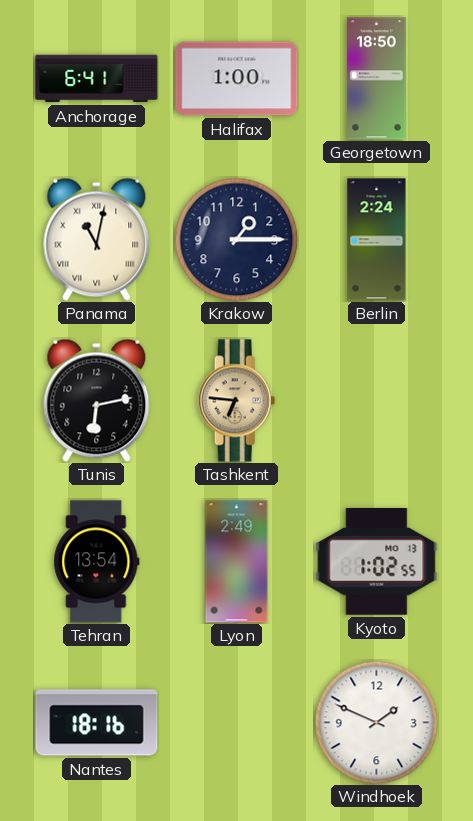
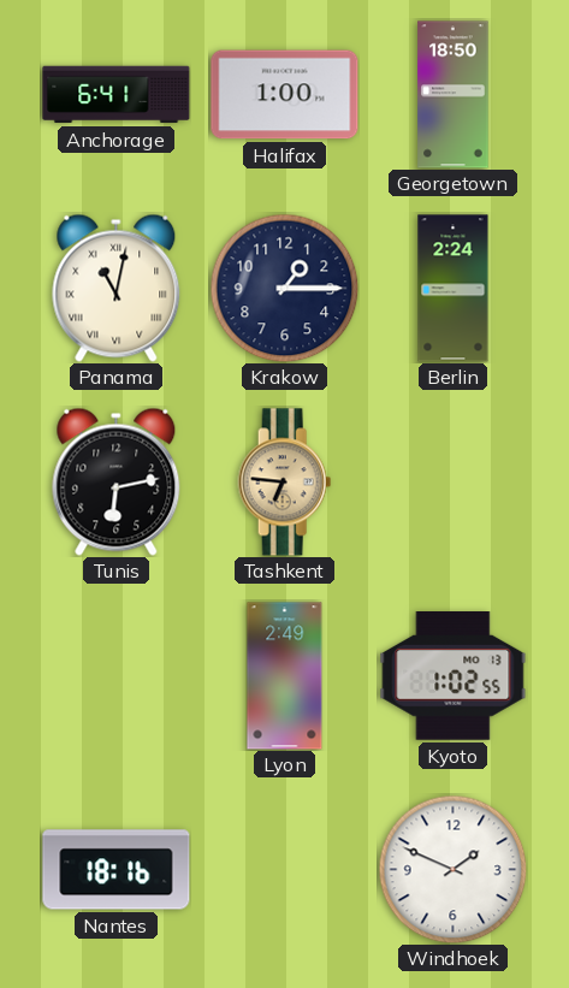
Tehran: 13:54 -> none
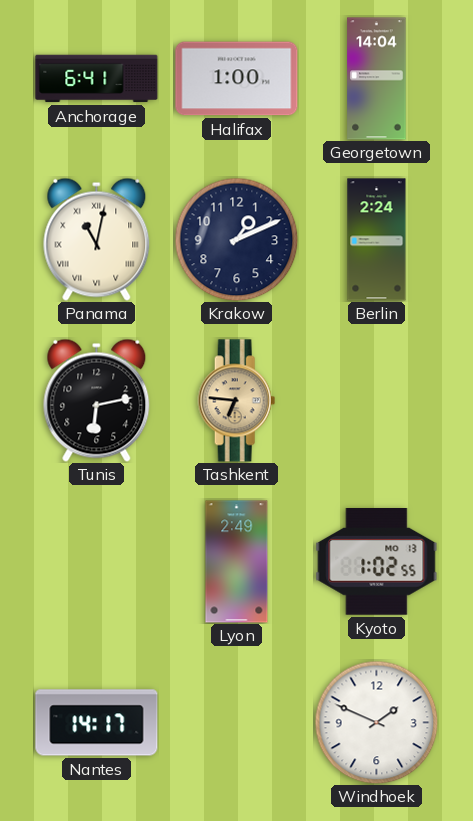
Georgetown: 18:50 -> 14:04
Krakow: 1:15 -> 1:11
Nantes: 18:16 -> 14:17
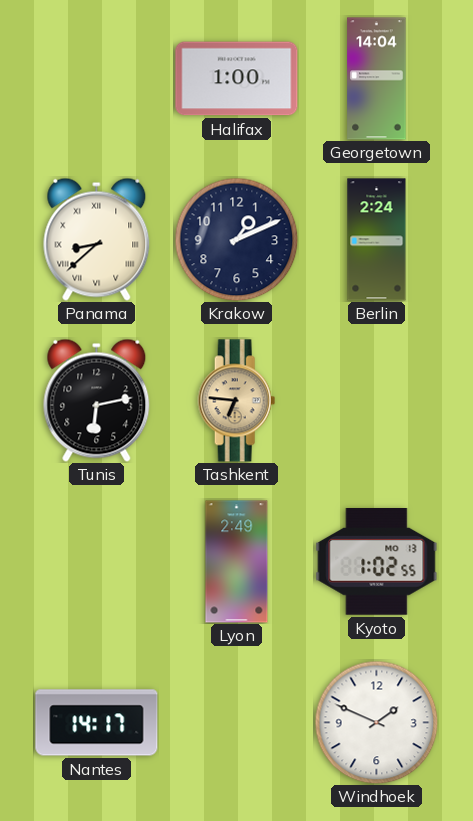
Anchorage: 6:41 -> none
Panama: 11:02 -> 8:38
